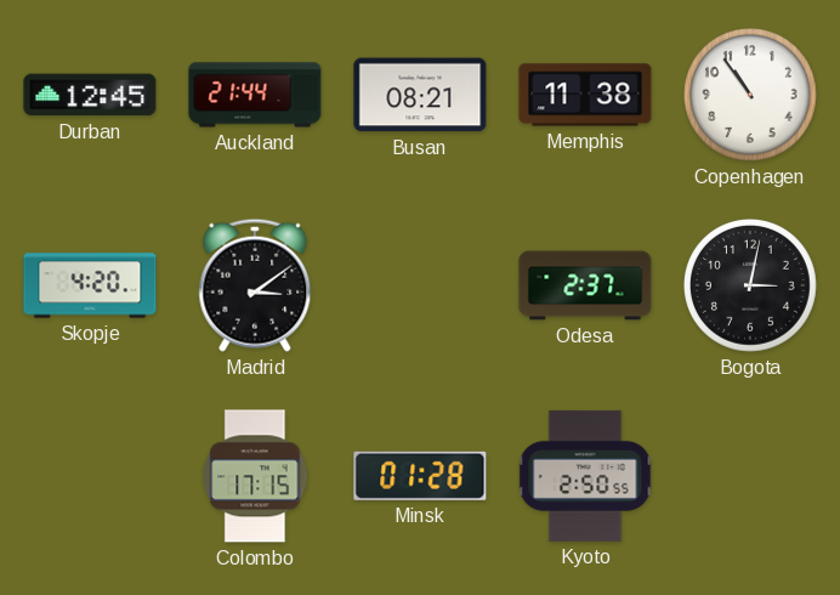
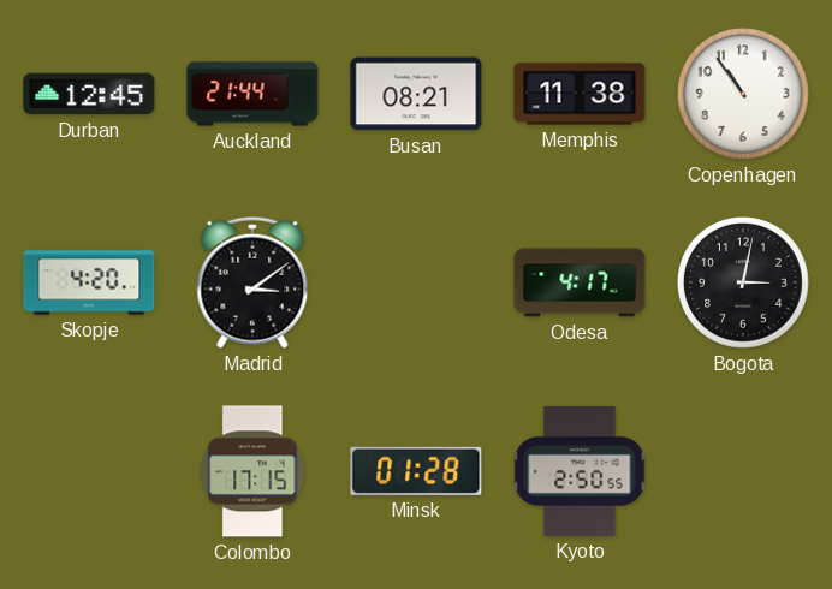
Odesa: 2:37 -> 4:17
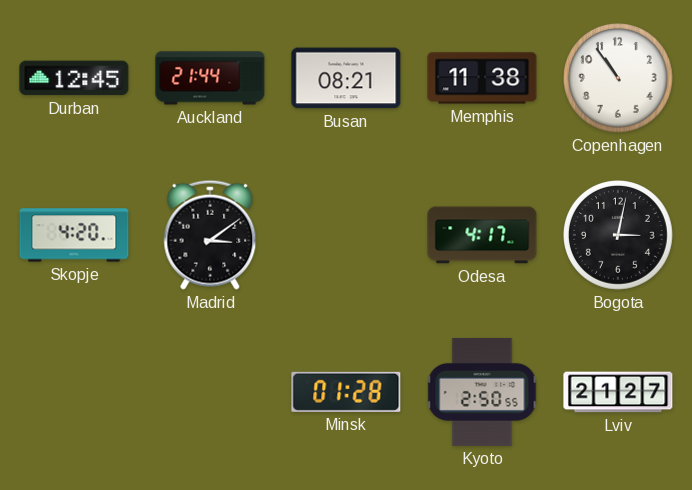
Colombo: 17:15 -> none
Lviv: none -> 21:27
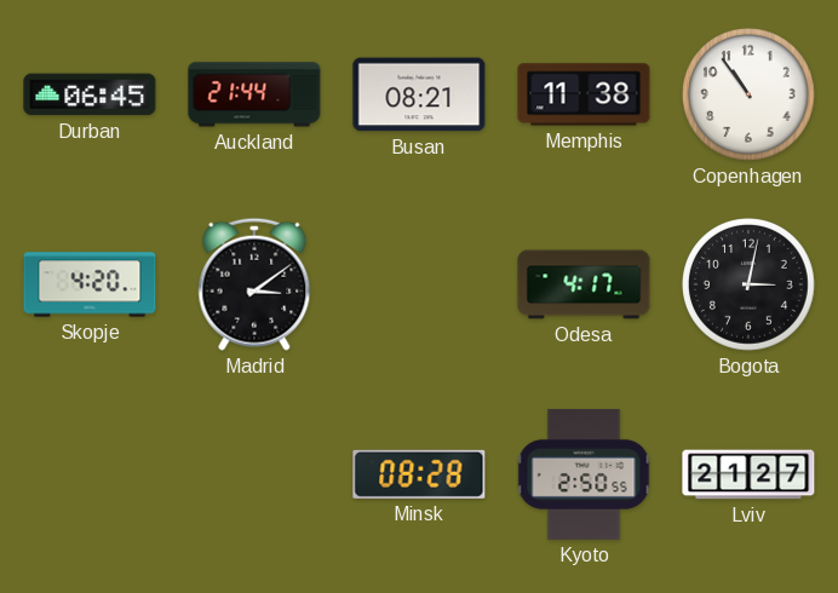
Durban: 12:45 -> 06:45
Minsk: 01:28 -> 08:28
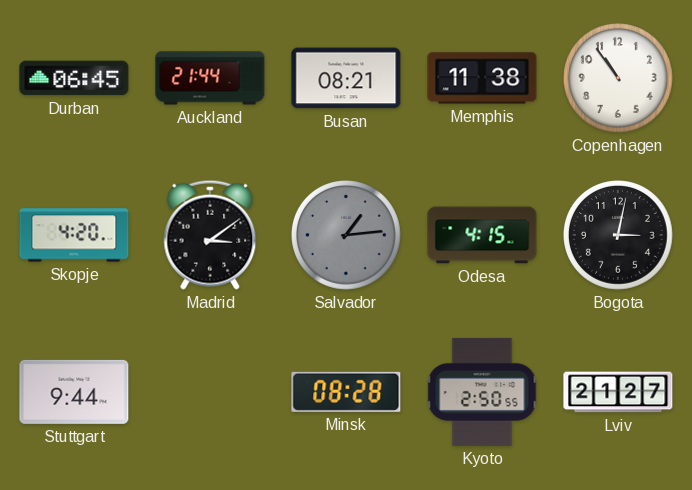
Salvador: none -> 1:14
Odesa: 4:17 -> 4:15
Stuttgart: none -> 9:44
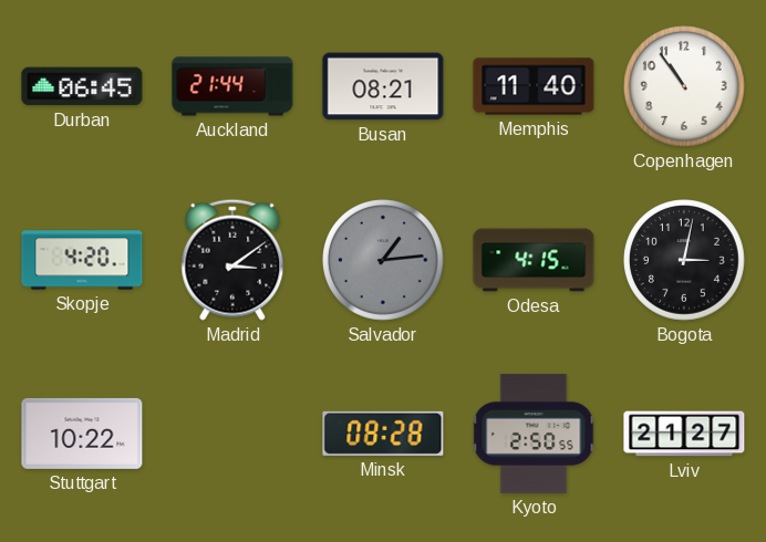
Memphis: 11:38 -> 11:40
Stuttgart: 9:44 -> 10:22
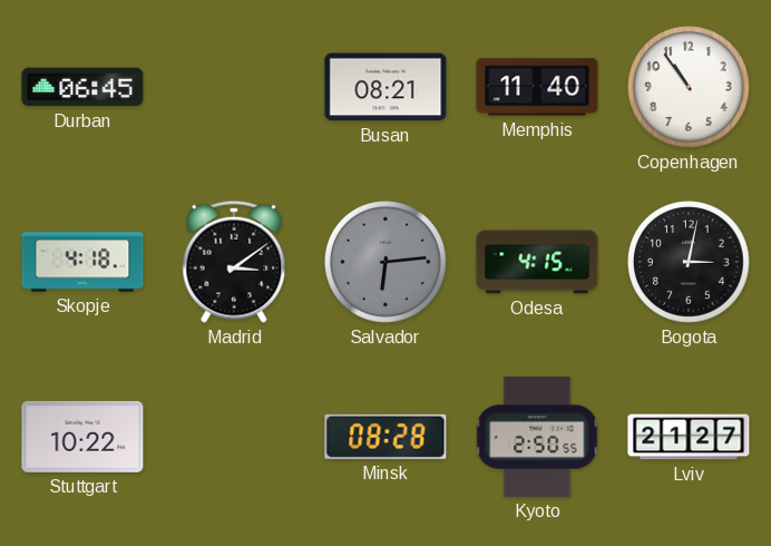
Auckland: 21:44 -> none
Skopje: 4:20 -> 4:18
Salvador: 1:14 -> 6:14
